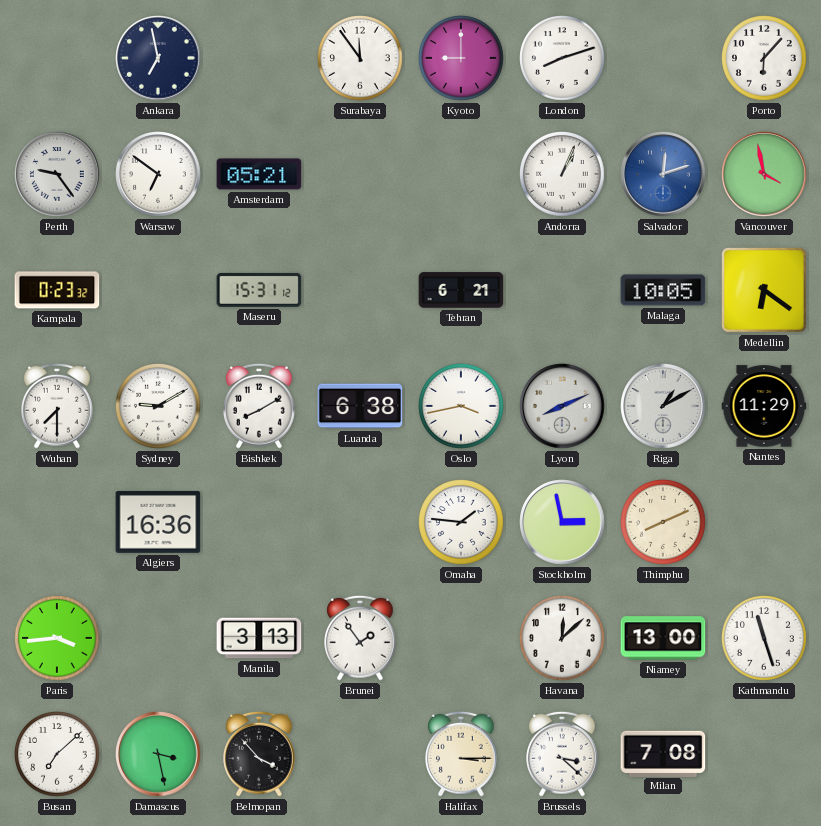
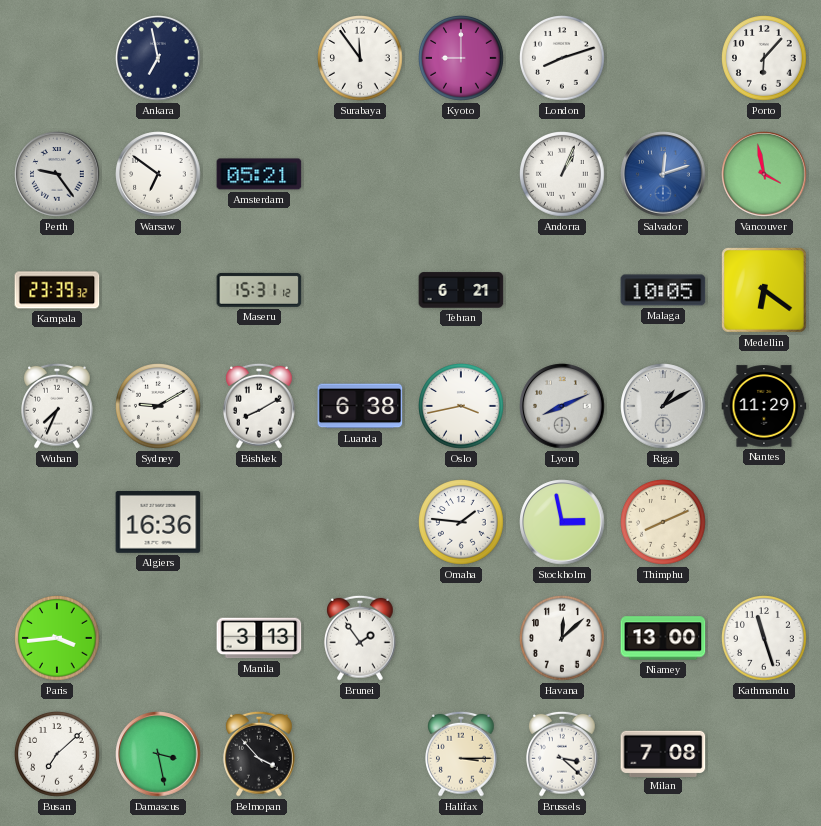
Kampala: 0:23 -> 23:39
Wuhan: 7:30 -> 7:34
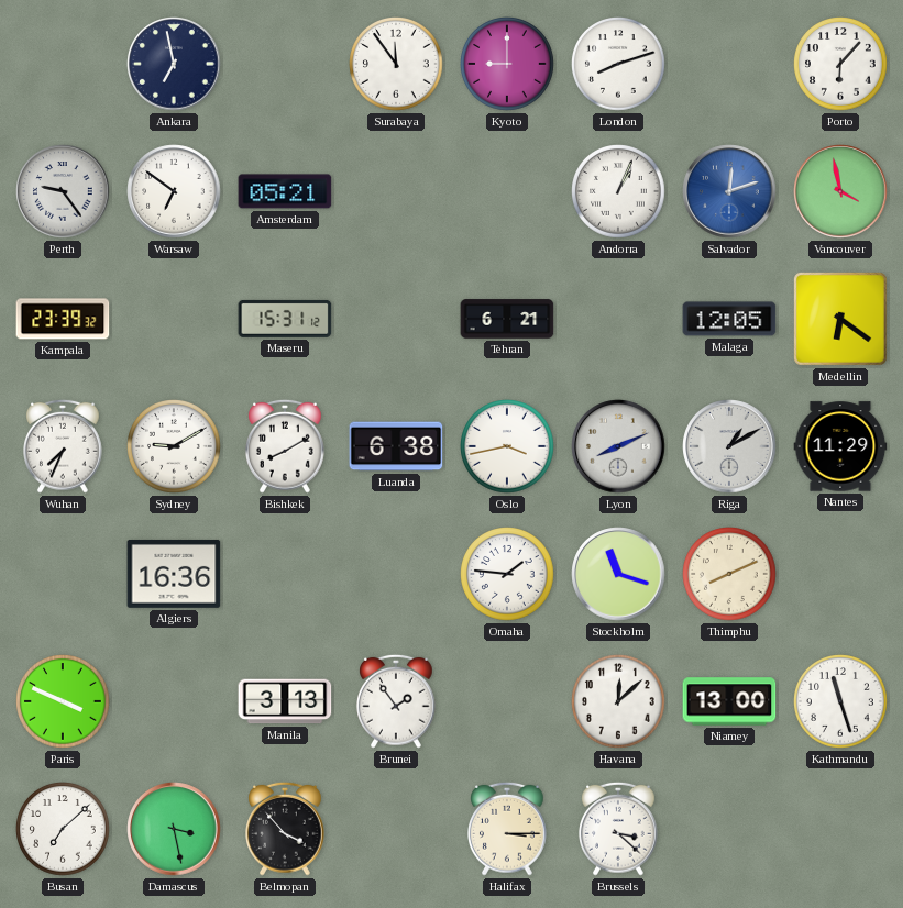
Malaga: 10:05 -> 12:05
Stockholm: 2:58 -> 11:18
Paris: 3:44 -> 3:49
Milan: 7:08 -> none
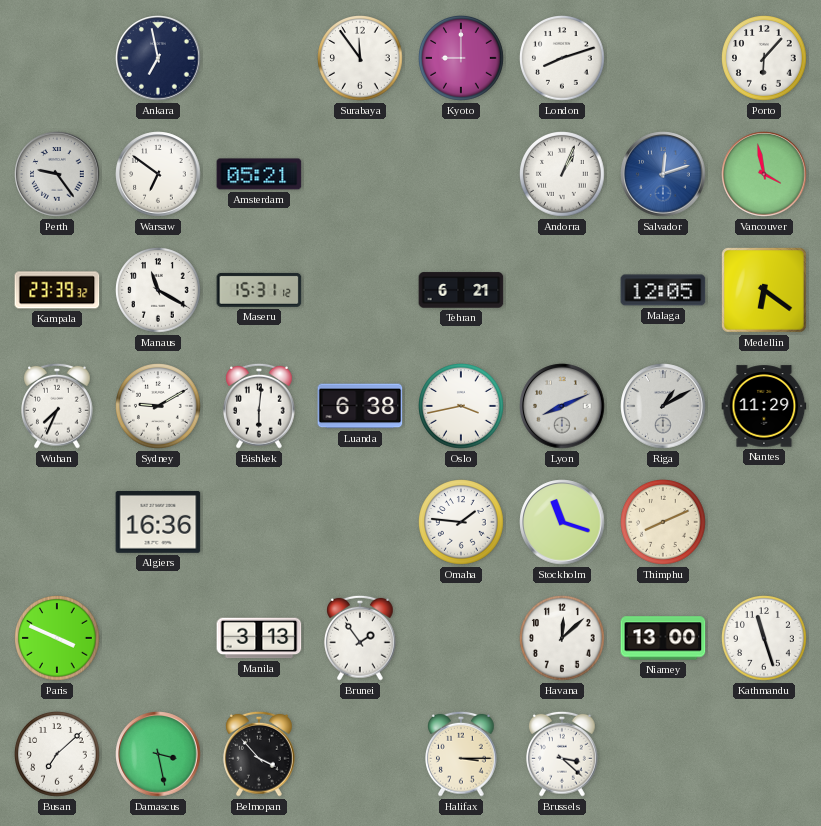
Manaus: none -> 11:20
Bishkek: 8:10 -> 6:01
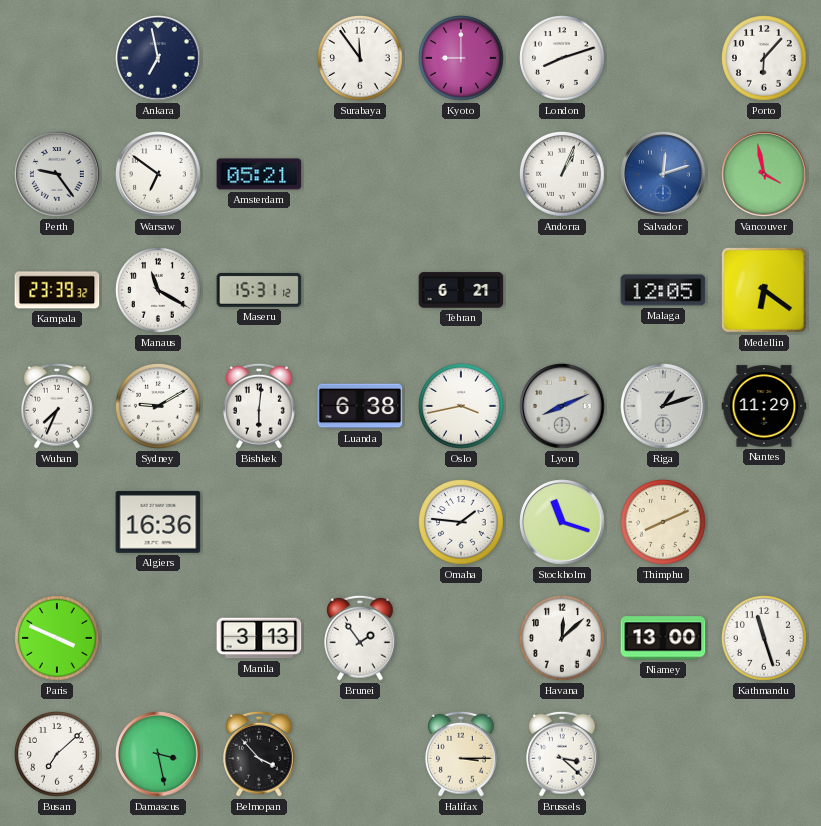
Riga: 1:10 -> 1:12
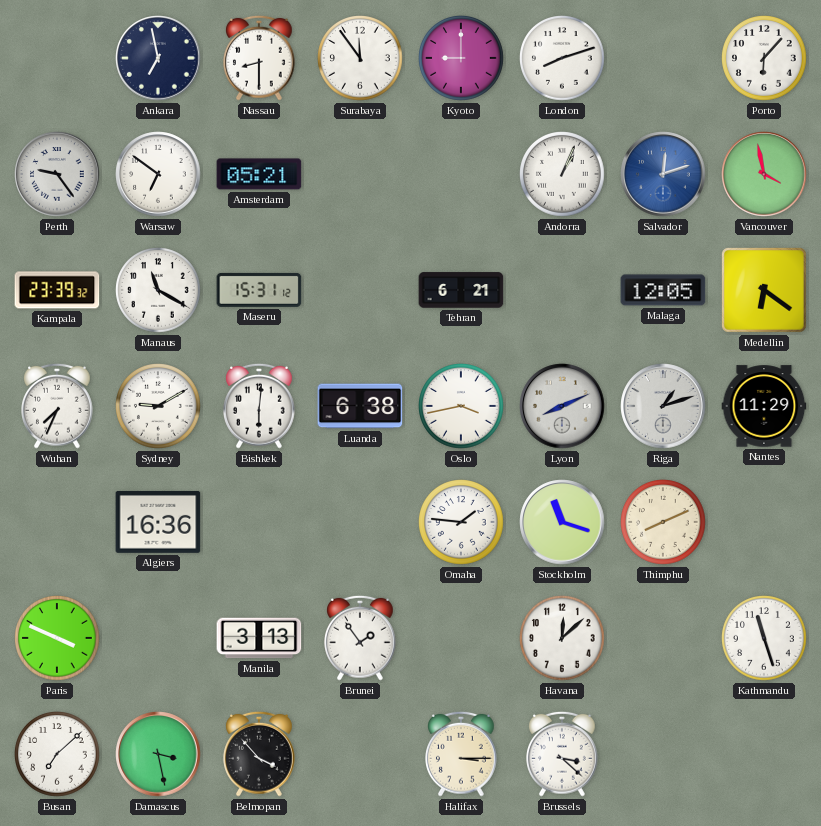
Nassau: none -> 8:30
Niamey: 13:00 -> none
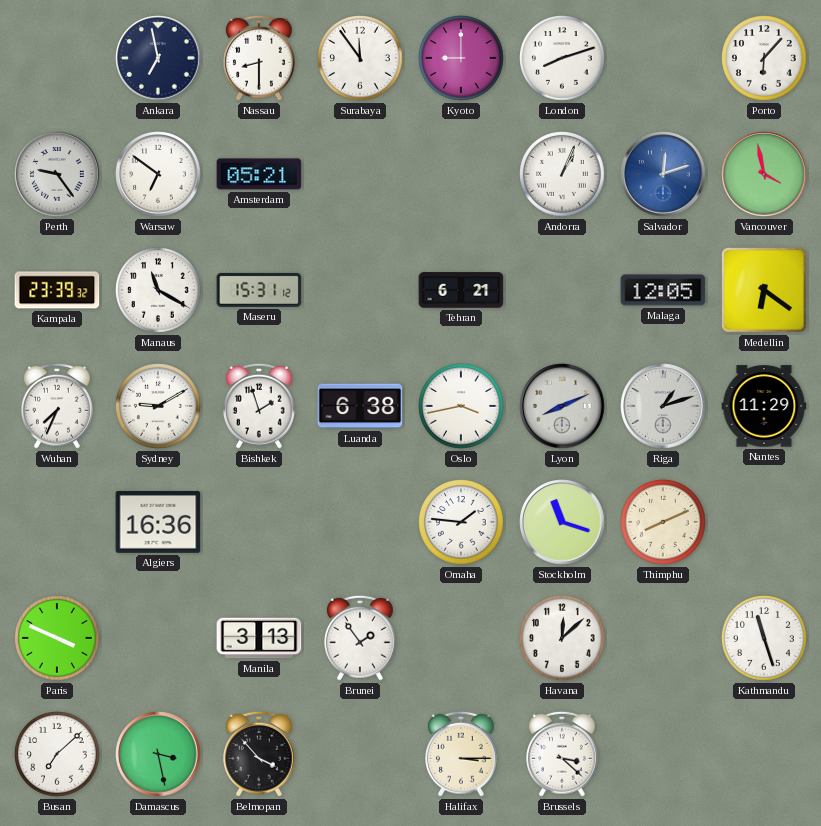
Bishkek: 6:01 -> 1:57
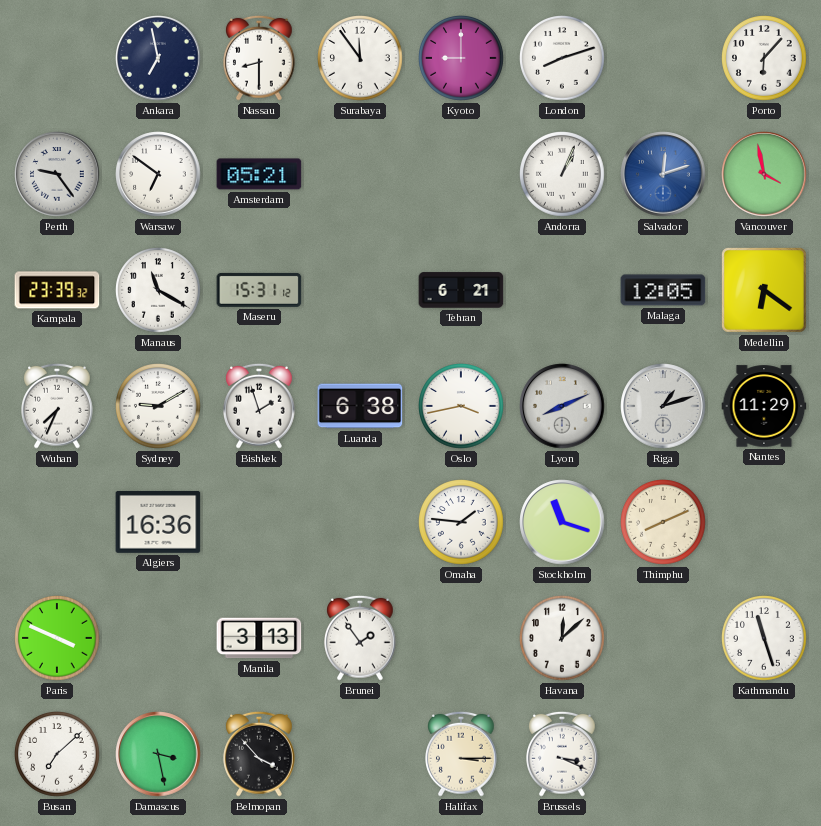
Brussels: 3:22 -> 3:19
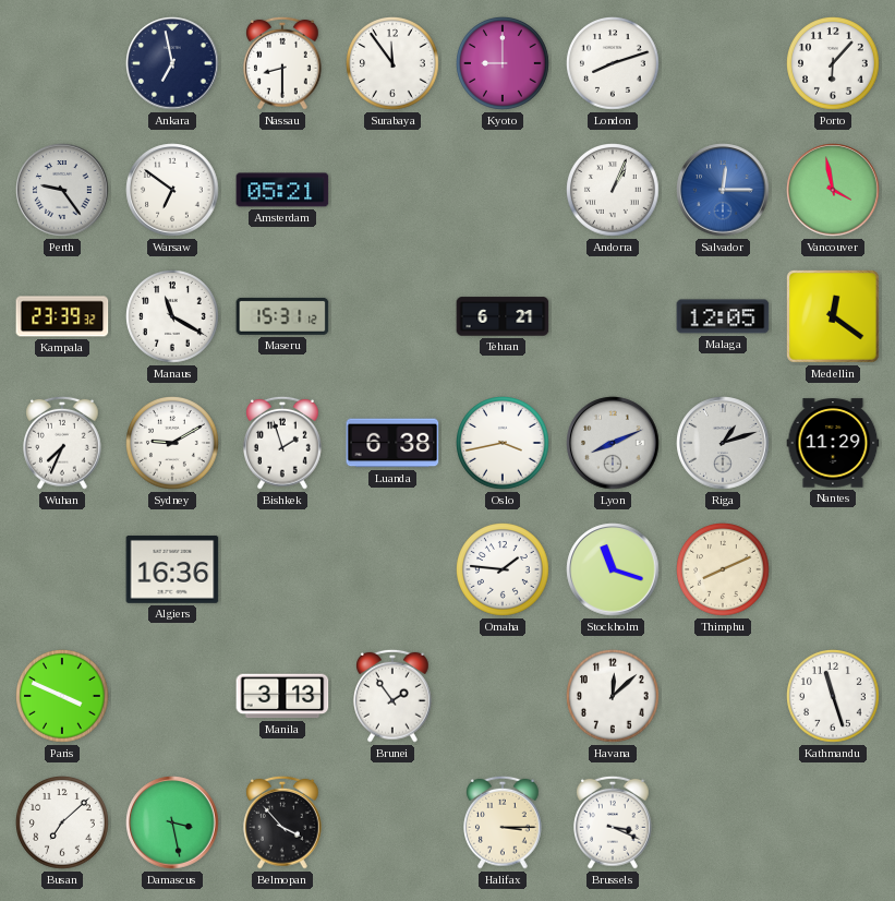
Salvador: 12:12 -> 12:15
Medellin: 6:21 -> 12:21
